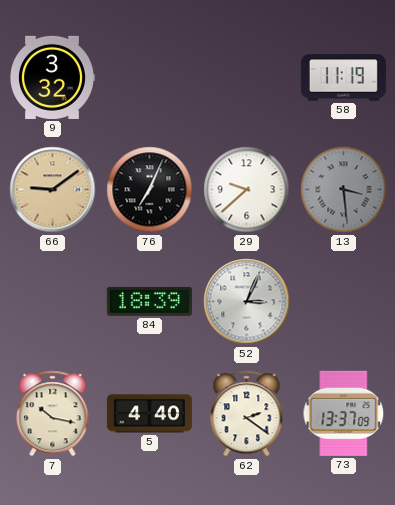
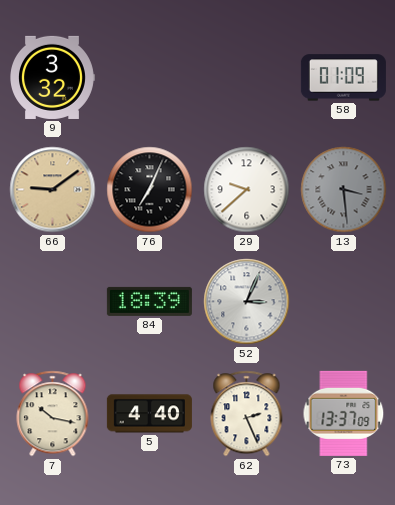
58: 11:19 -> 01:09
62: 2:21 -> 2:26
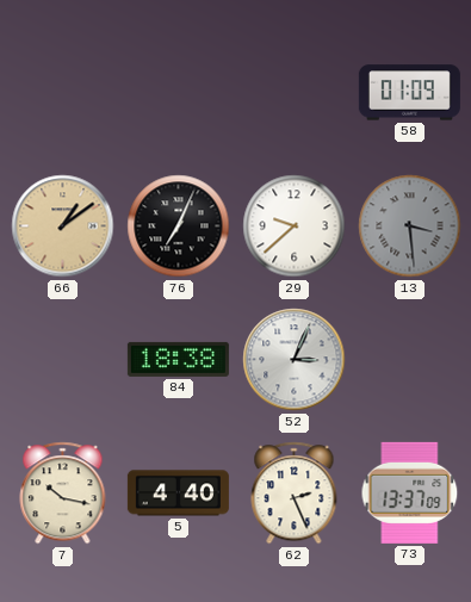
9: 3:32 -> none
66: 9:09 -> 1:09
84: 18:39 -> 18:38
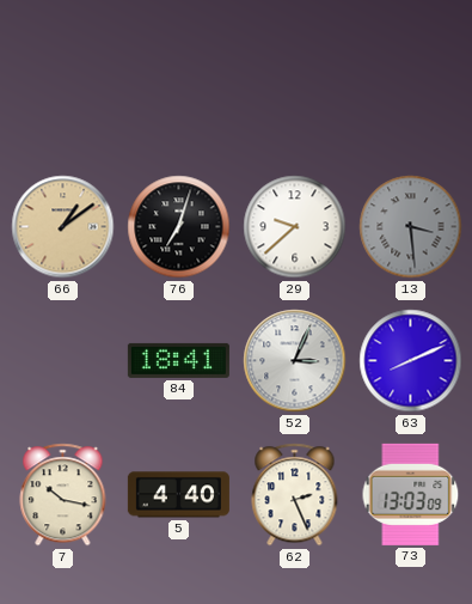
58: 01:09 -> none
76: 7:04 -> 7:03
84: 18:38 -> 18:41
63: none -> 8:11
73: 13:37 -> 13:03
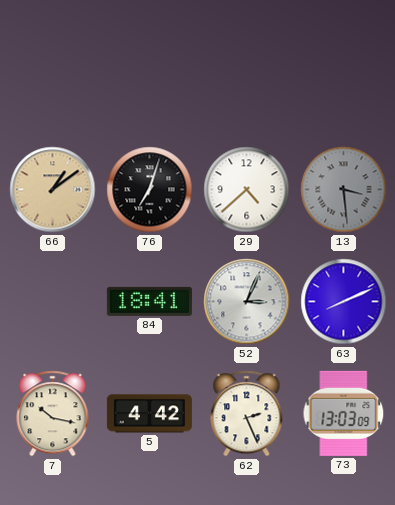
29: 9:38 -> 4:38
5: 4:40 -> 4:42
